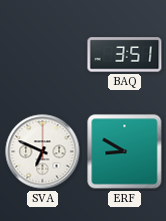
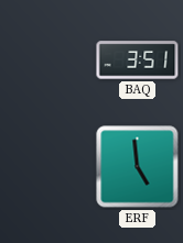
SVA: 6:49 -> none
ERF: 8:50 -> 4:59
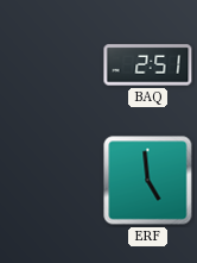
BAQ: 3:51 -> 2:51
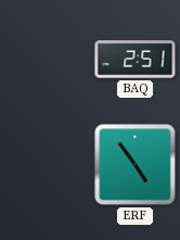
ERF: 4:59 -> 4:54
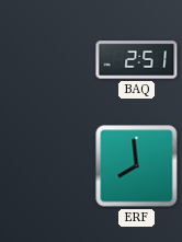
ERF: 4:54 -> 7:59
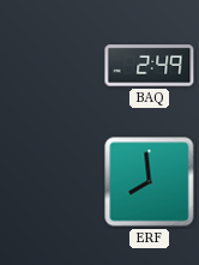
BAQ: 2:51 -> 2:49
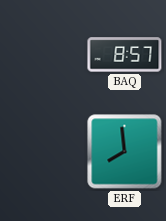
BAQ: 2:49 -> 8:57
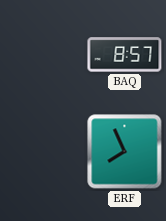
ERF: 7:59 -> 7:56
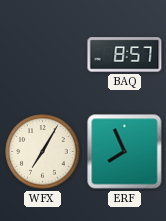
WFX: none -> 7:05
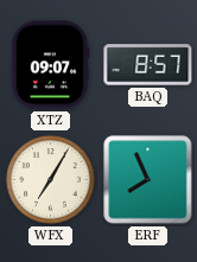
XTZ: none -> 09:07
